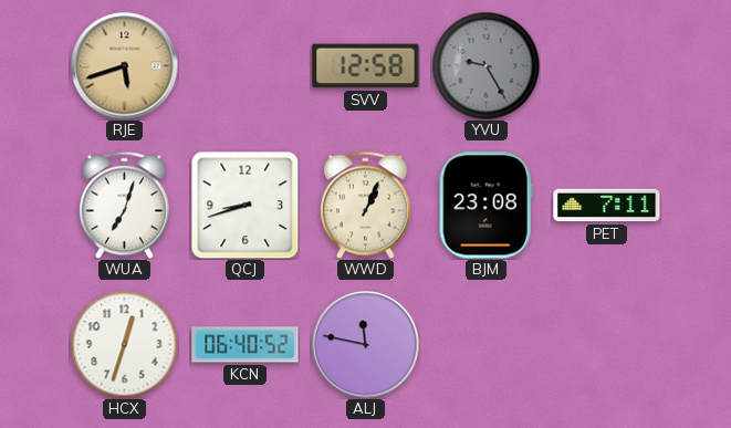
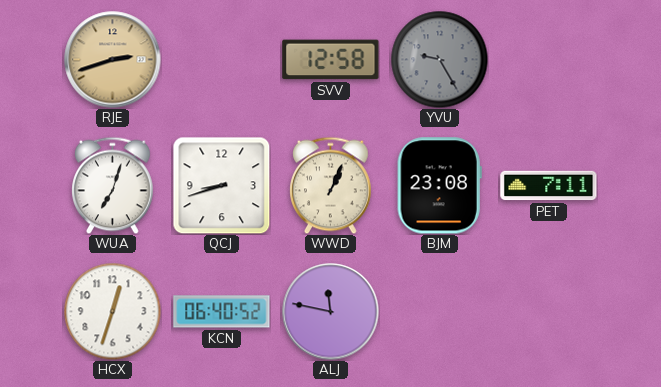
RJE: 5:42 -> 2:42
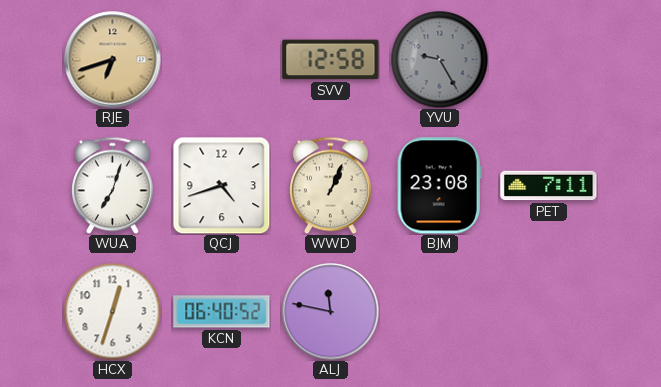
RJE: 2:42 -> 6:42
QCJ: 8:42 -> 4:42
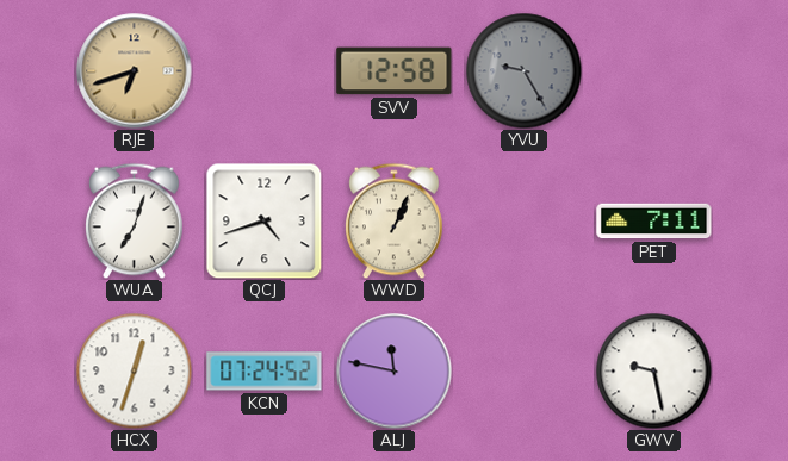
BJM: 23:08 -> none
KCN: 06:40 -> 07:24
GWV: none -> 9:28
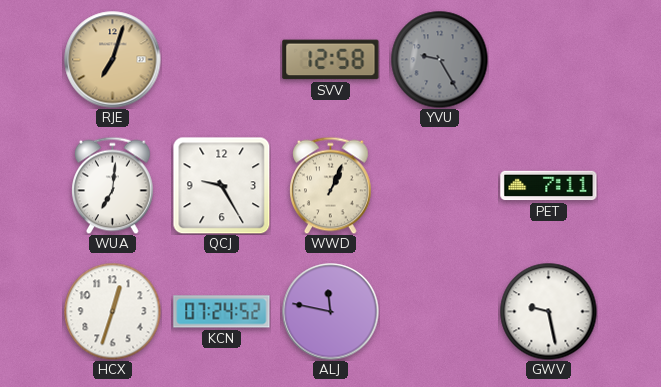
RJE: 6:42 -> 7:03
WUA: 7:03 -> 7:01
QCJ: 4:42 -> 9:25
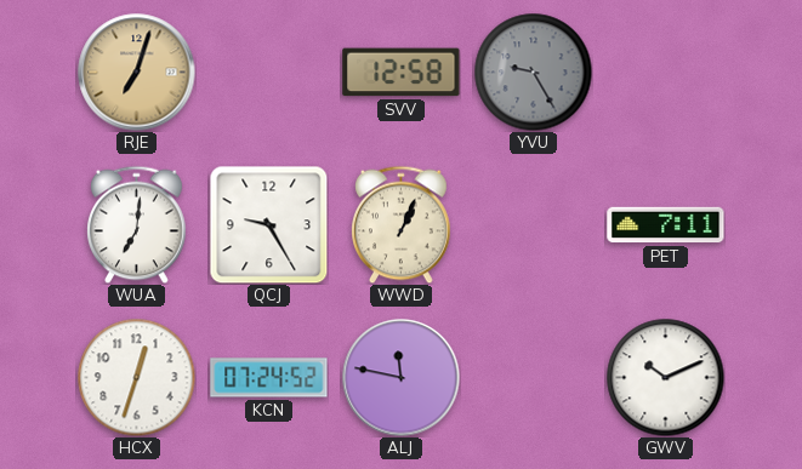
GWV: 9:28 -> 10:11
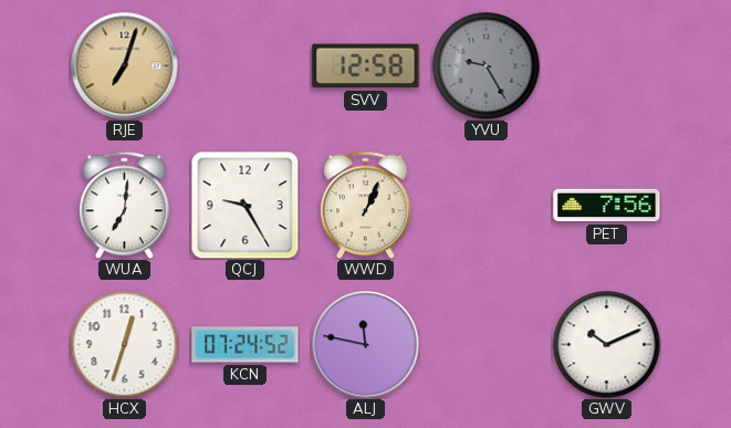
PET: 7:11 -> 7:56
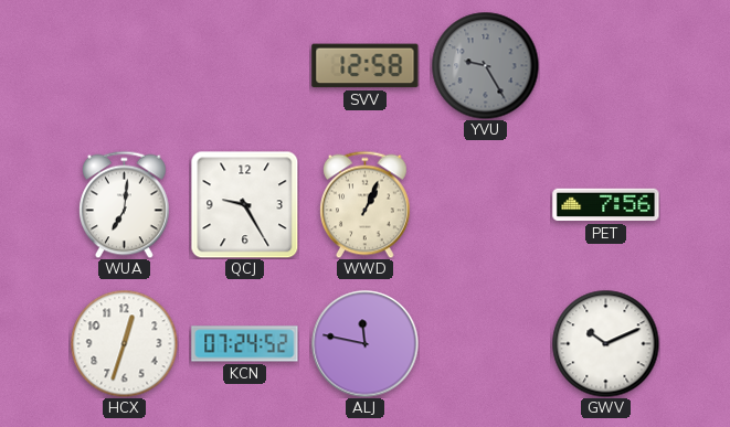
RJE: 7:03 -> none
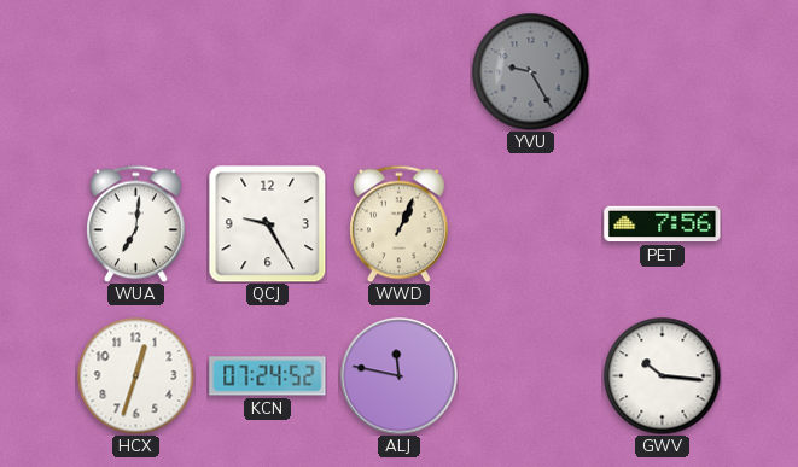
SVV: 12:58 -> none
GWV: 10:11 -> 10:16
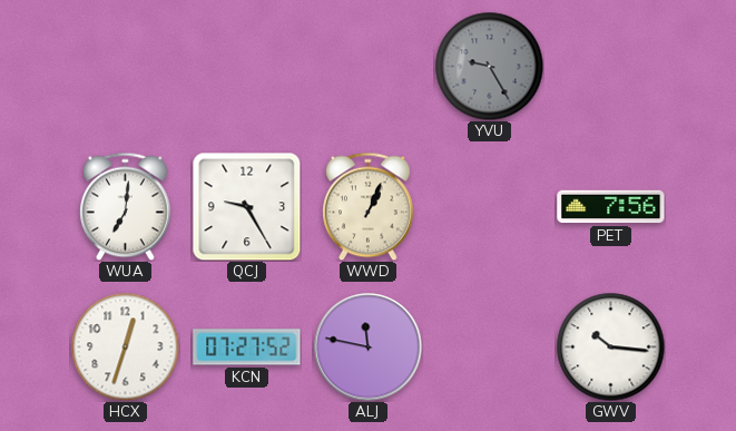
KCN: 07:24 -> 07:27
